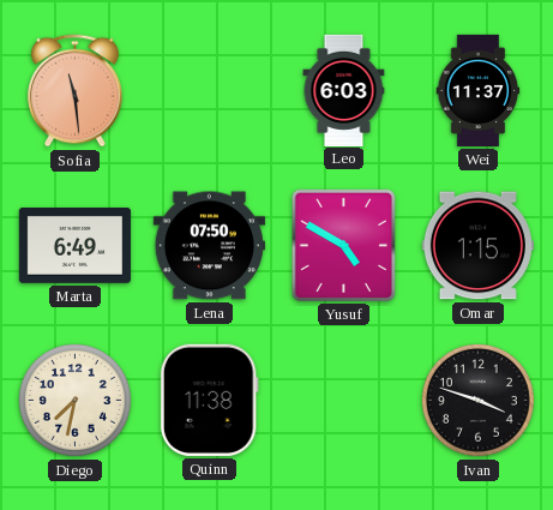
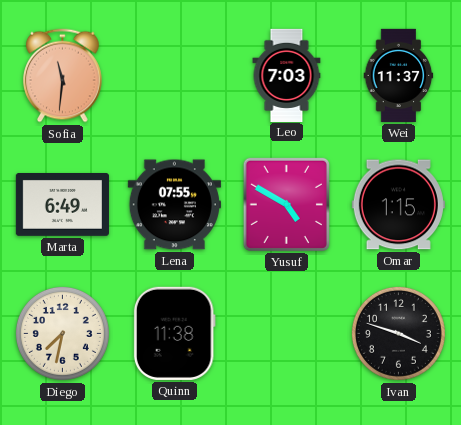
Sofia: 11:29 -> 11:31
Leo: 6:03 -> 7:03
Lena: 07:50 -> 07:55
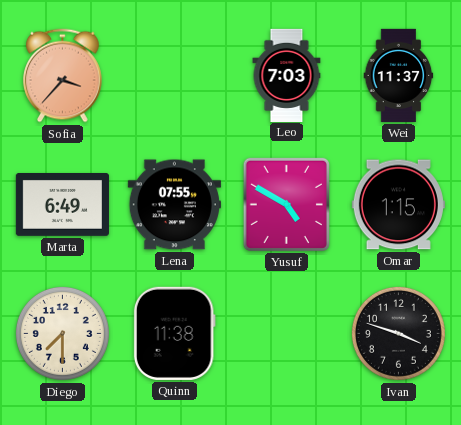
Sofia: 11:31 -> 3:37
Diego: 7:32 -> 7:30
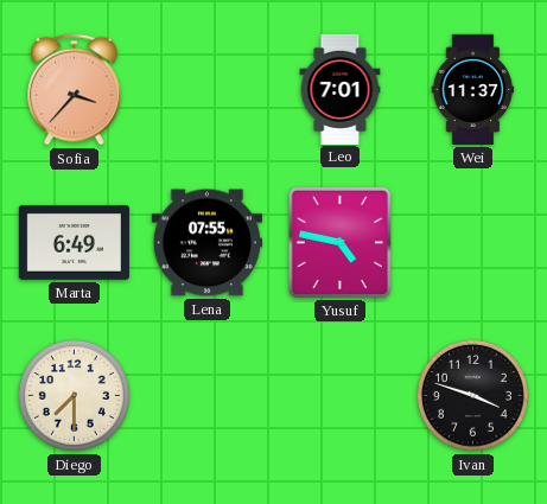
Leo: 7:03 -> 7:01
Yusuf: 4:50 -> 4:47
Omar: 1:15 -> none
Quinn: 11:38 -> none
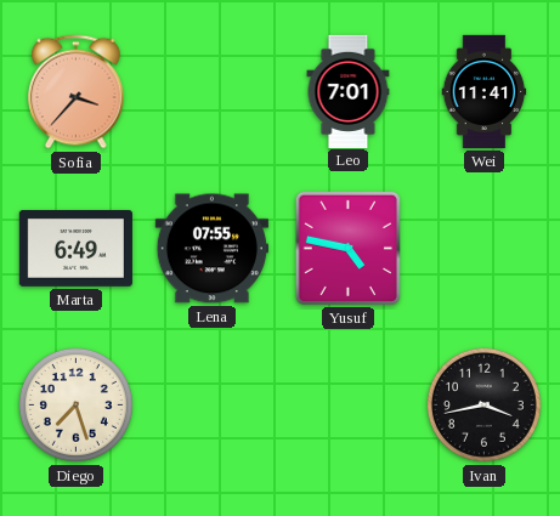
Wei: 11:37 -> 11:41
Diego: 7:30 -> 7:27
Ivan: 3:48 -> 3:43
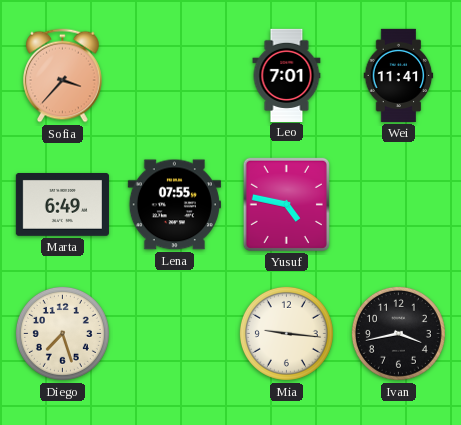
Mia: none -> 9:16
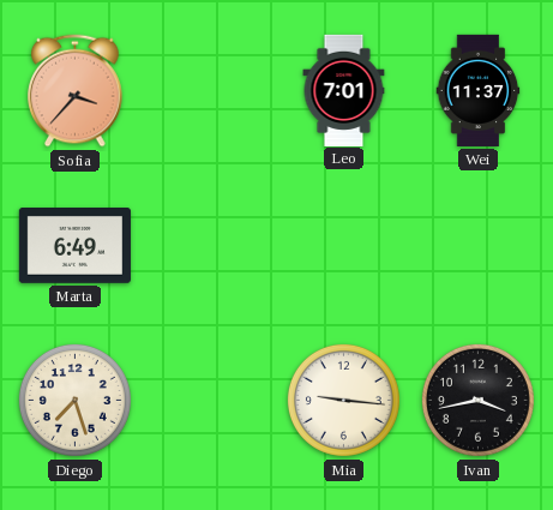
Wei: 11:41 -> 11:37
Lena: 07:55 -> none
Yusuf: 4:47 -> none
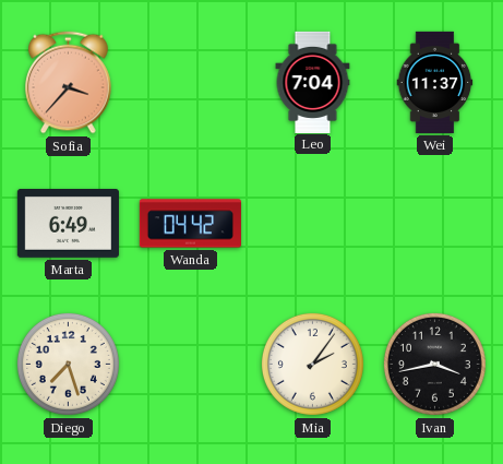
Leo: 7:01 -> 7:04
Wanda: none -> 04:42
Mia: 9:16 -> 2:06
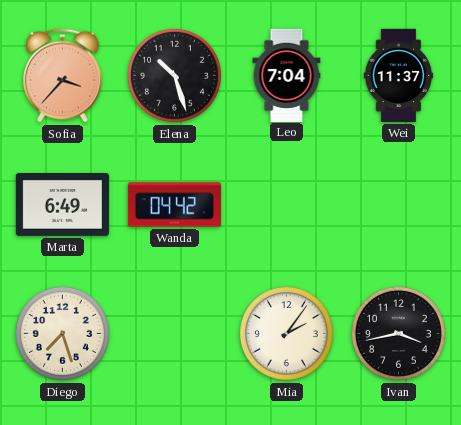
Elena: none -> 10:27
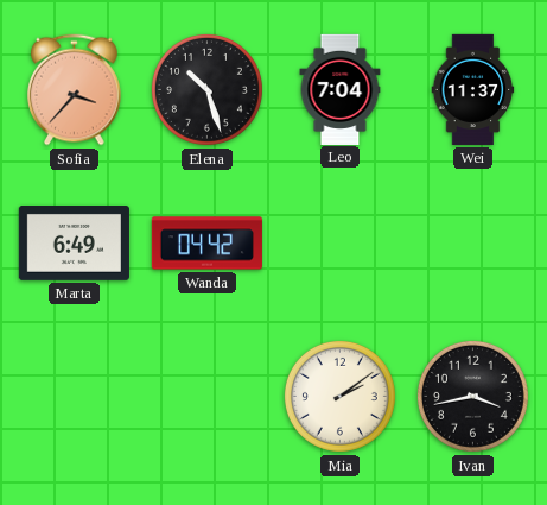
Diego: 7:27 -> none
Mia: 2:06 -> 2:09
